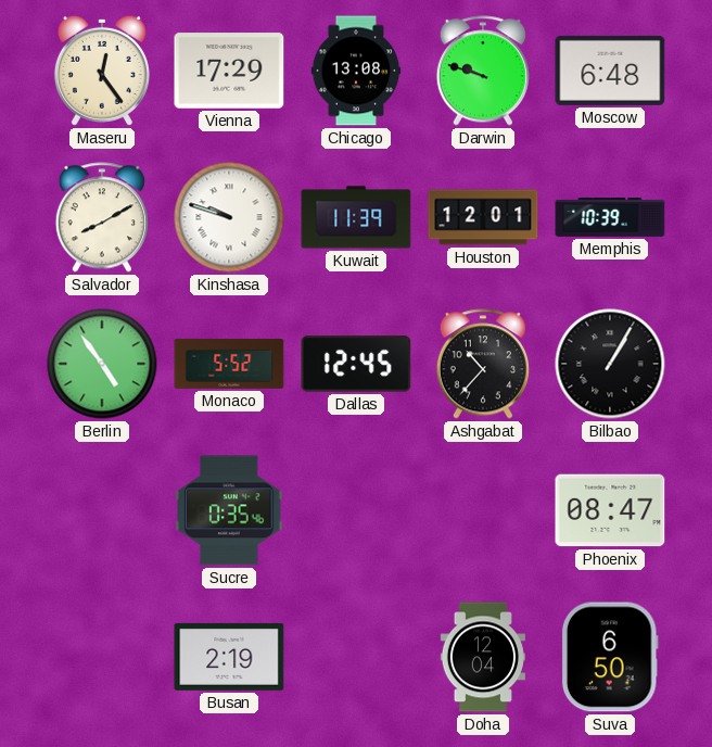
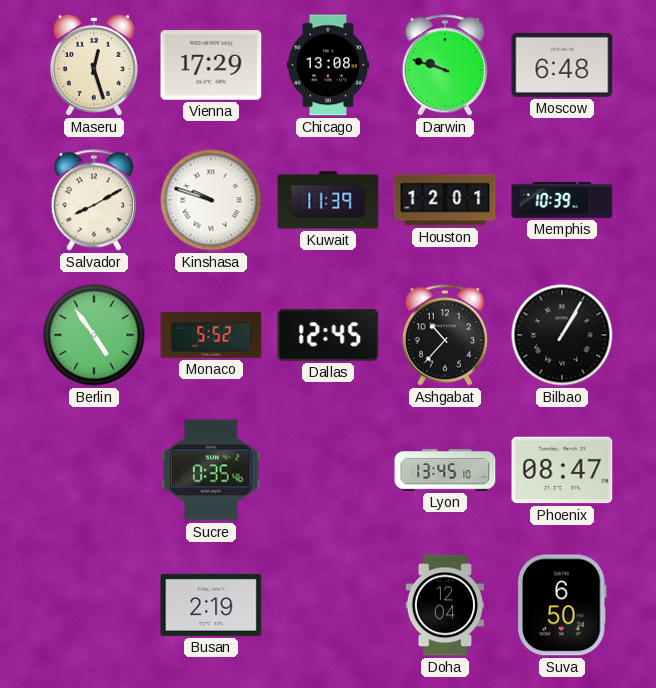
Maseru: 12:24 -> 12:27
Lyon: none -> 13:45
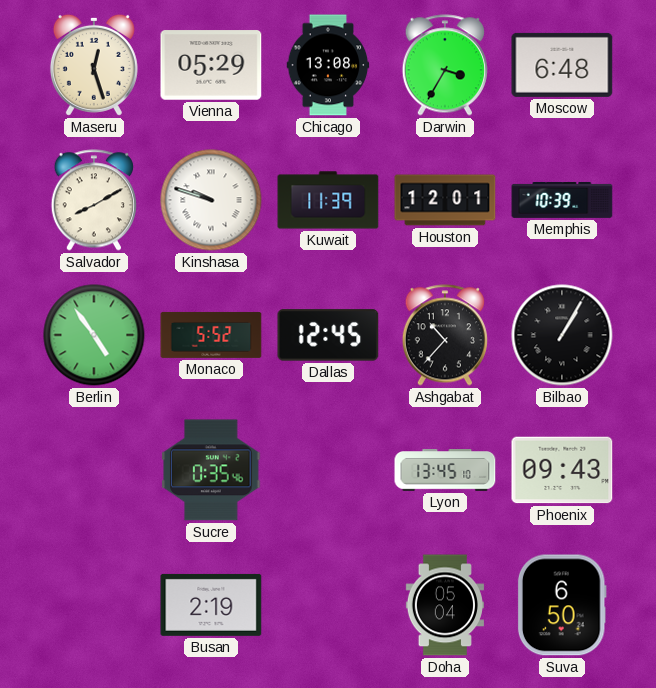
Vienna: 17:29 -> 05:29
Darwin: 9:48 -> 3:35
Phoenix: 08:47 -> 09:43
Doha: 12:04 -> 05:04
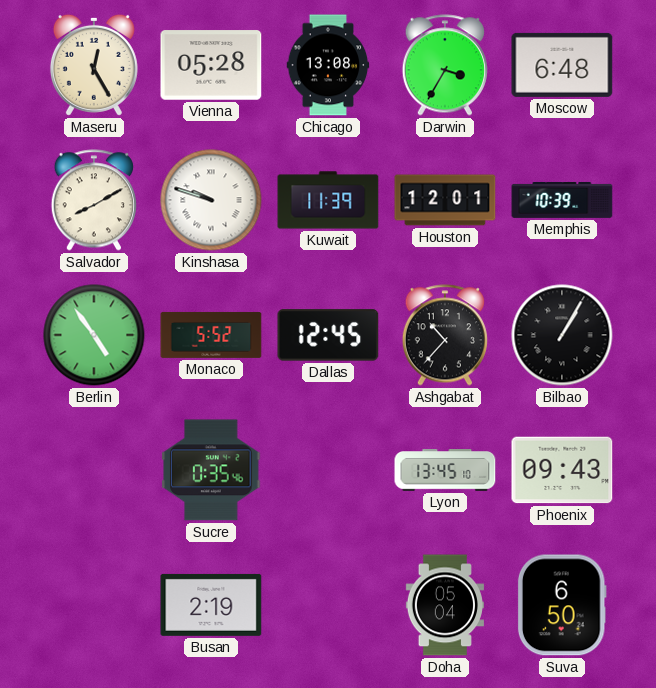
Maseru: 12:27 -> 12:25
Vienna: 05:29 -> 05:28
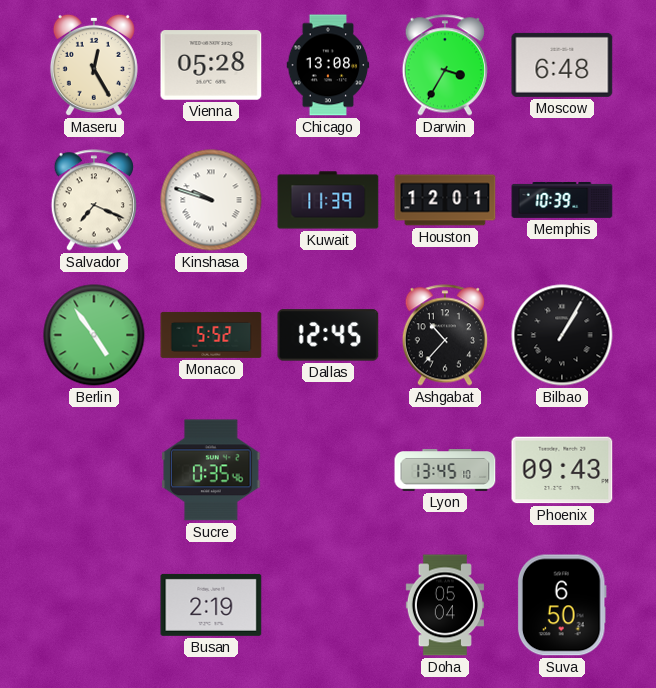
Salvador: 8:10 -> 7:19
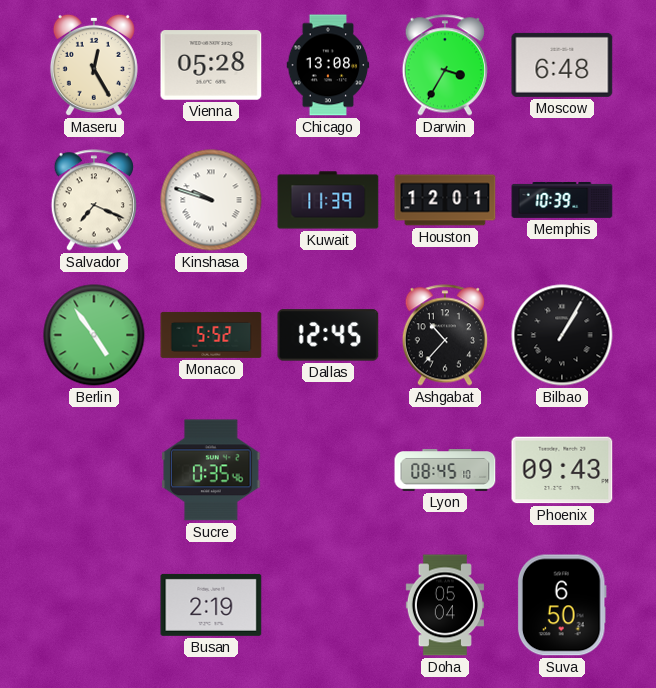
Lyon: 13:45 -> 08:45
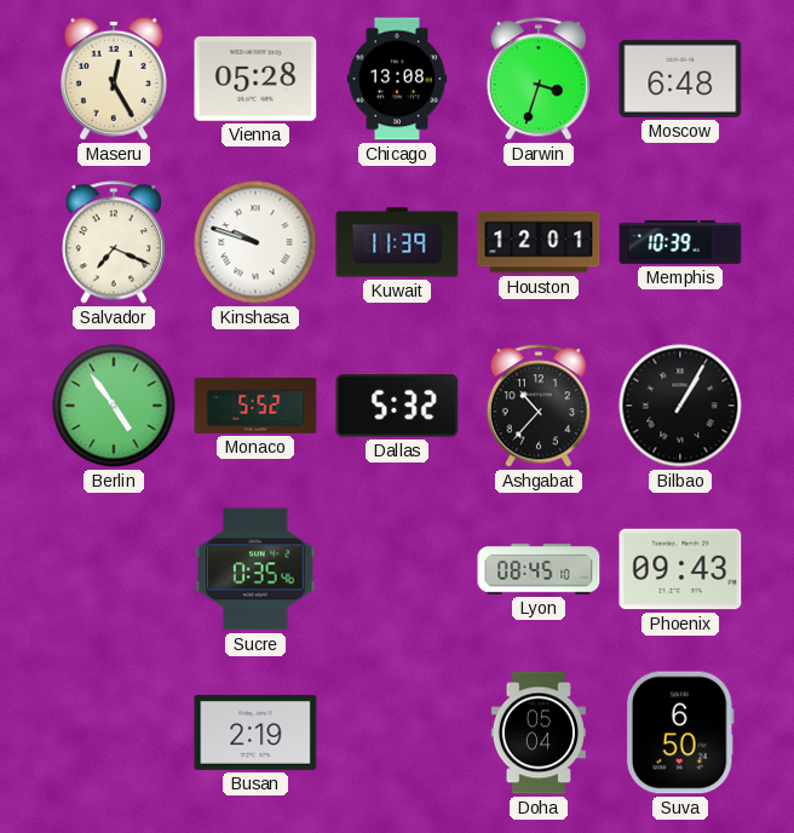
Darwin: 3:35 -> 3:33
Dallas: 12:45 -> 5:32
